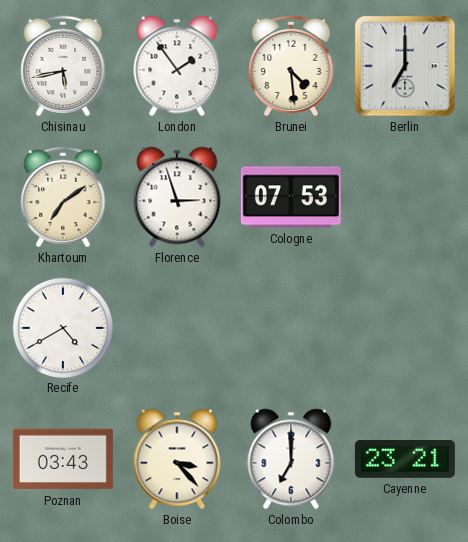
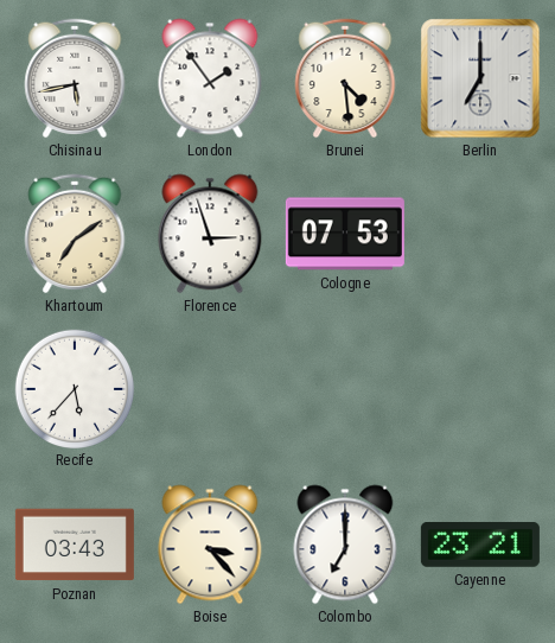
Recife: 4:40 -> 5:37
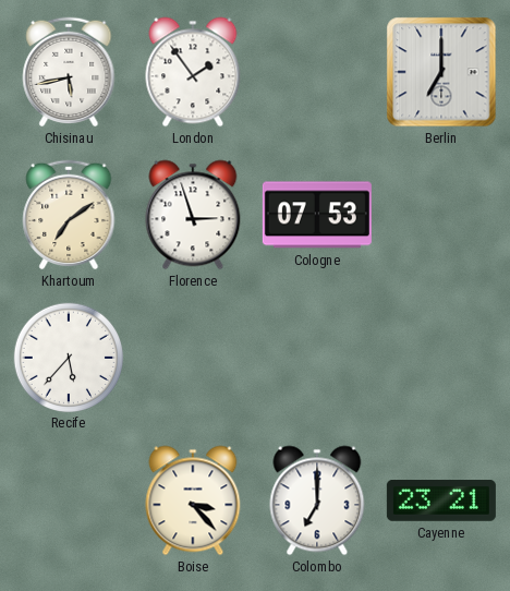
Brunei: 4:29 -> none
Poznan: 03:43 -> none
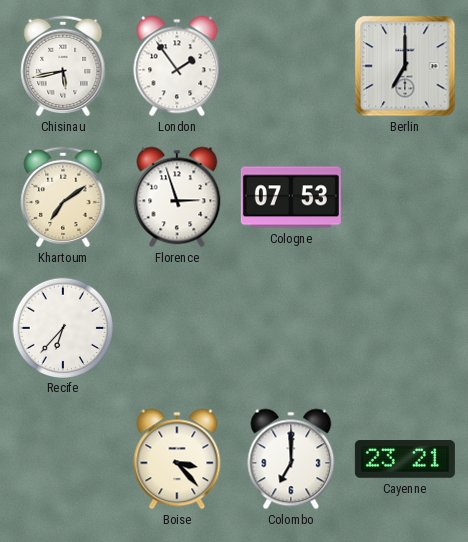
Recife: 5:37 -> 6:37
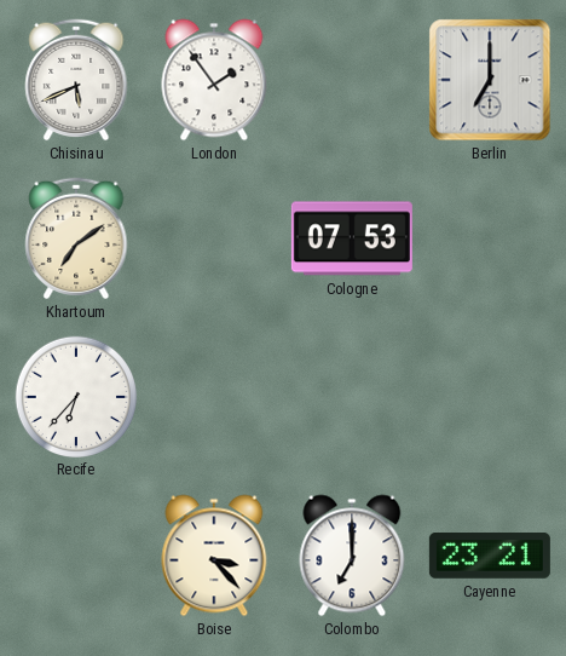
Chisinau: 5:43 -> 5:41
Florence: 2:57 -> none
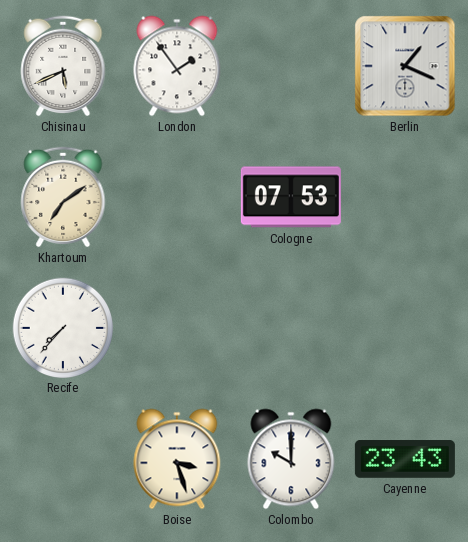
Berlin: 7:00 -> 1:19
Recife: 6:37 -> 7:37
Boise: 3:23 -> 3:27
Colombo: 7:00 -> 10:00
Cayenne: 23:21 -> 23:43
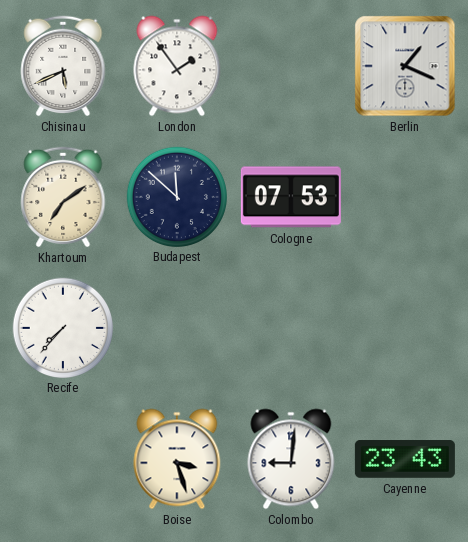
Budapest: none -> 11:52
Colombo: 10:00 -> 9:01
